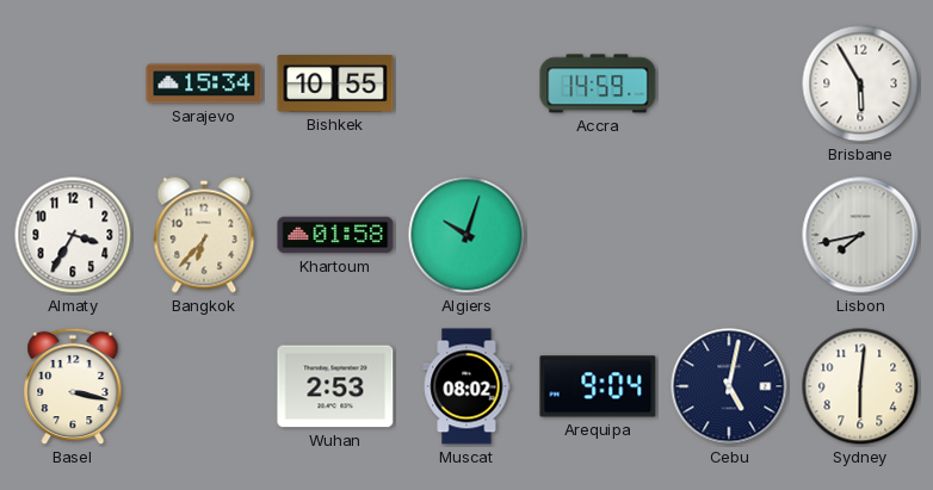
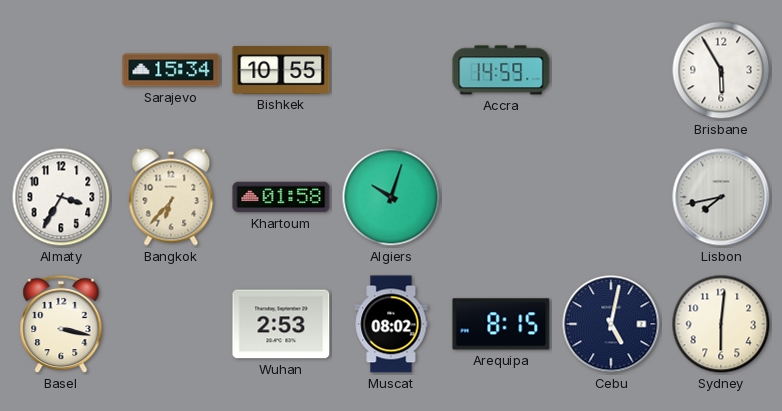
Arequipa: 9:04 -> 8:15
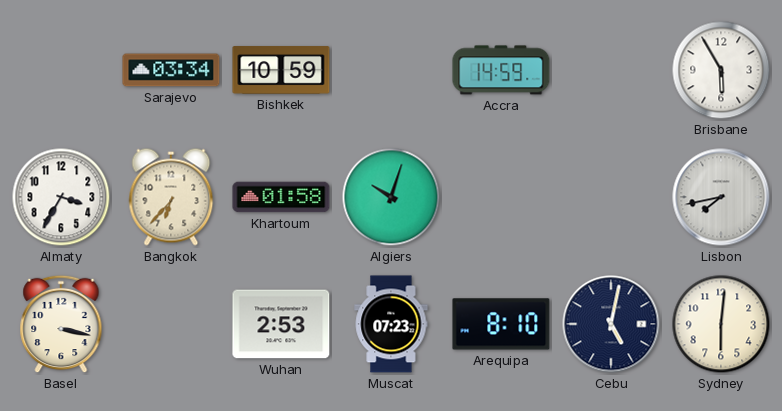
Sarajevo: 15:34 -> 03:34
Bishkek: 10:55 -> 10:59
Muscat: 08:02 -> 07:23
Arequipa: 8:15 -> 8:10
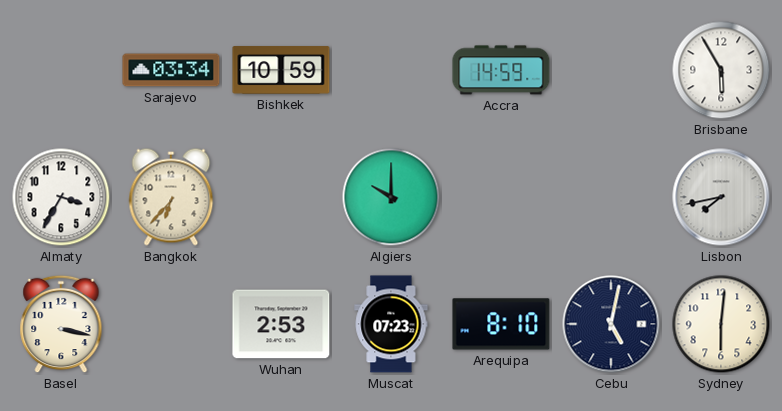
Khartoum: 01:58 -> none
Algiers: 10:03 -> 10:00
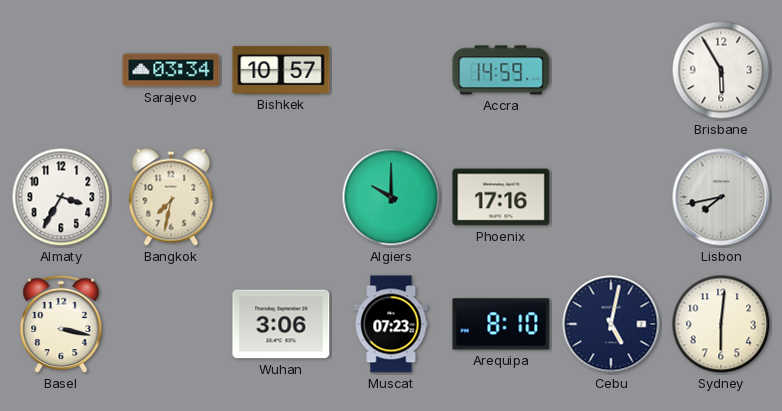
Bishkek: 10:59 -> 10:57
Bangkok: 6:37 -> 7:32
Phoenix: none -> 17:16
Wuhan: 2:53 -> 3:06
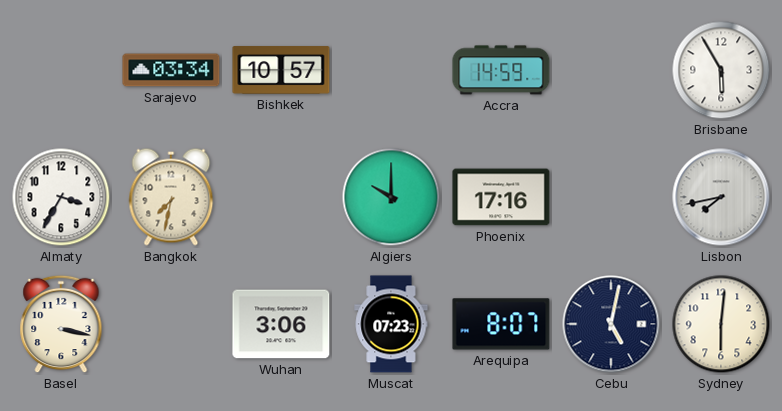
Arequipa: 8:10 -> 8:07
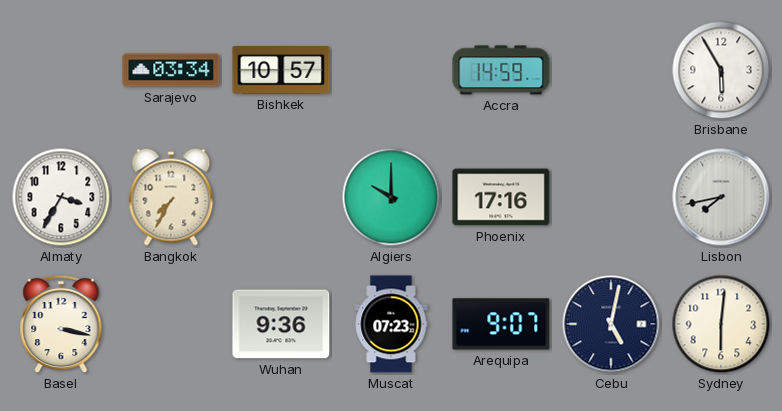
Bangkok: 7:32 -> 7:35
Wuhan: 3:06 -> 9:36
Arequipa: 8:07 -> 9:07
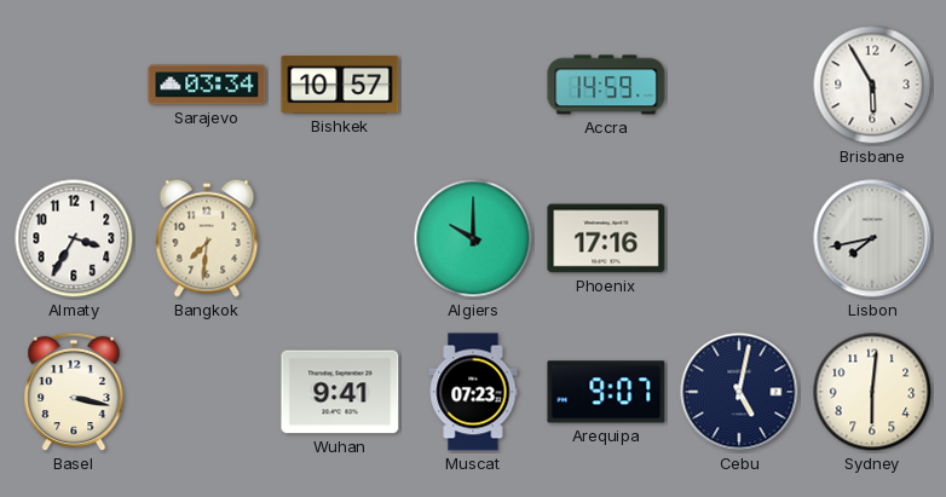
Bangkok: 7:35 -> 7:31
Wuhan: 9:36 -> 9:41
